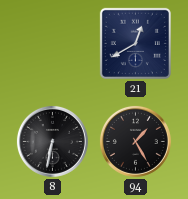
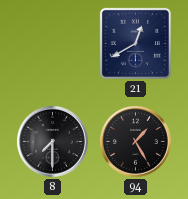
8: 6:32 -> 7:30
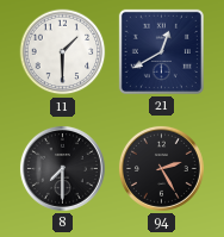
11: none -> 1:30
94: 1:25 -> 2:25
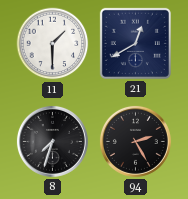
8: 7:30 -> 7:33
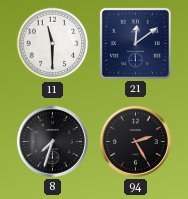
11: 1:30 -> 11:30
21: 12:40 -> 12:09
